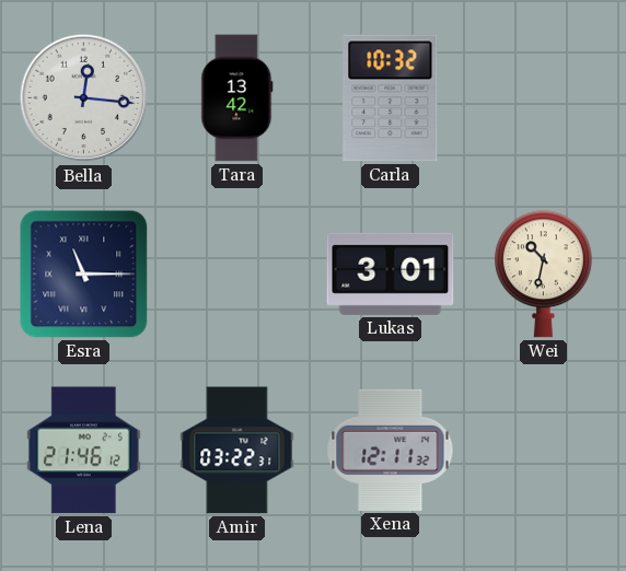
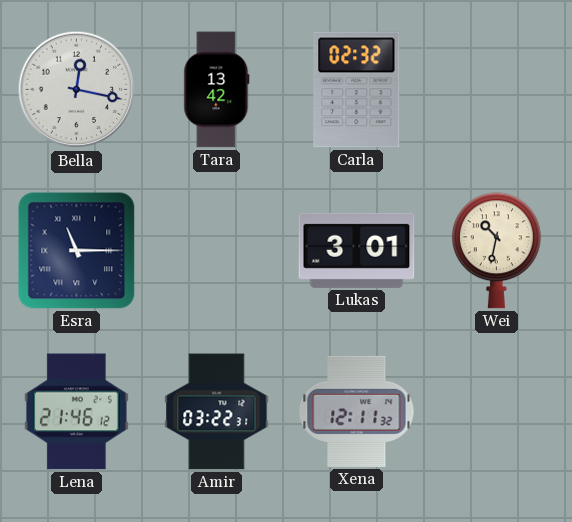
Bella: 12:16 -> 12:17
Carla: 10:32 -> 02:32
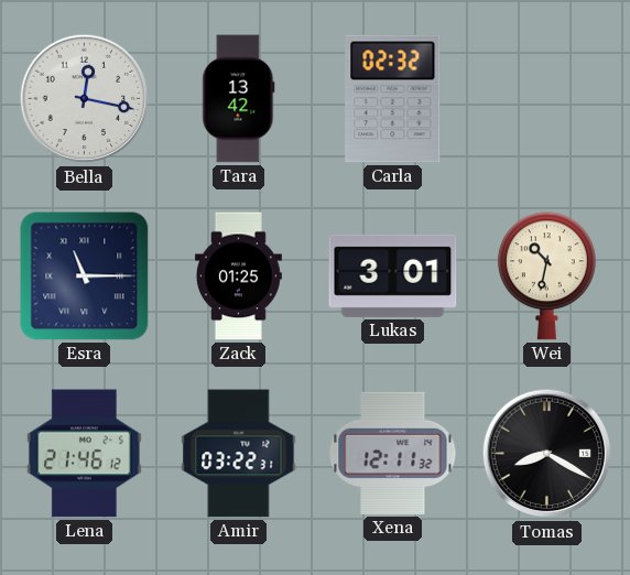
Zack: none -> 01:25
Tomas: none -> 8:20
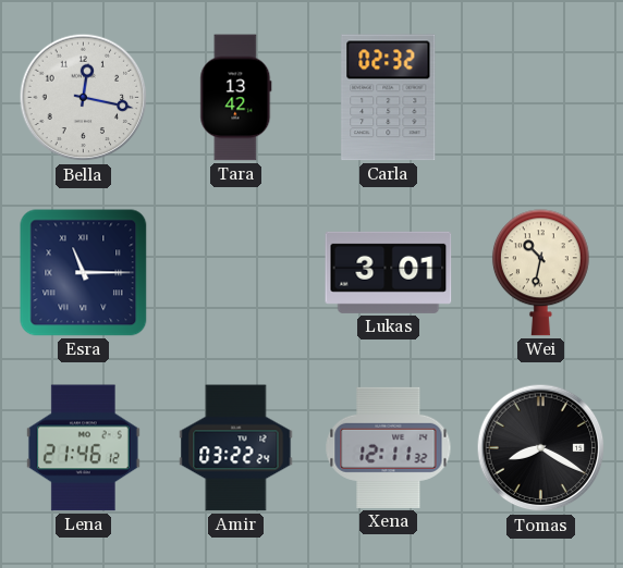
Zack: 01:25 -> none
Amir: 03:22:31 -> 03:22:24
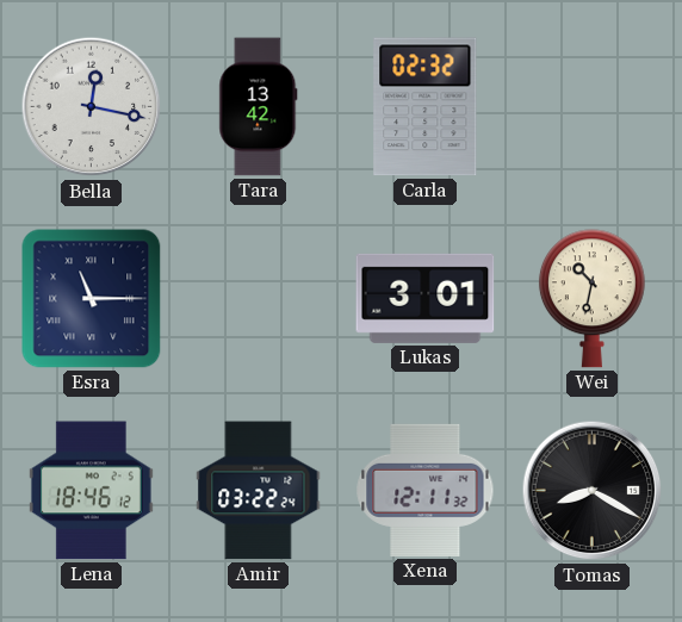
Lena: 21:46 -> 18:46
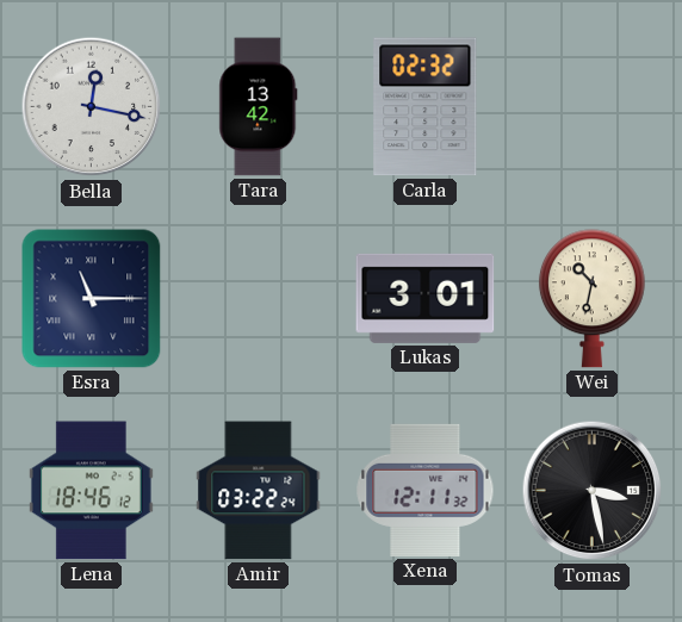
Tomas: 8:20 -> 3:28
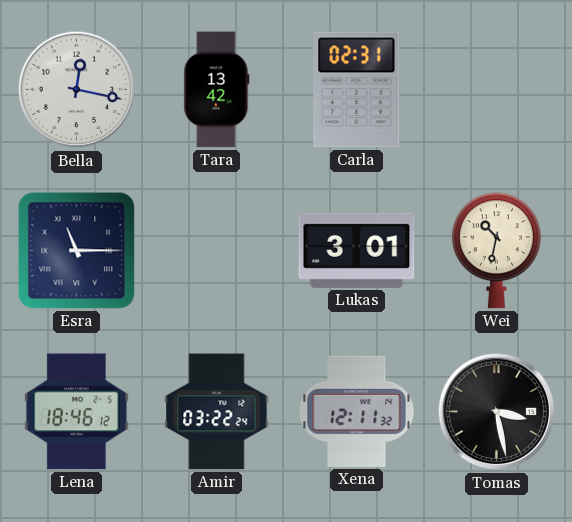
Carla: 02:32 -> 02:31
